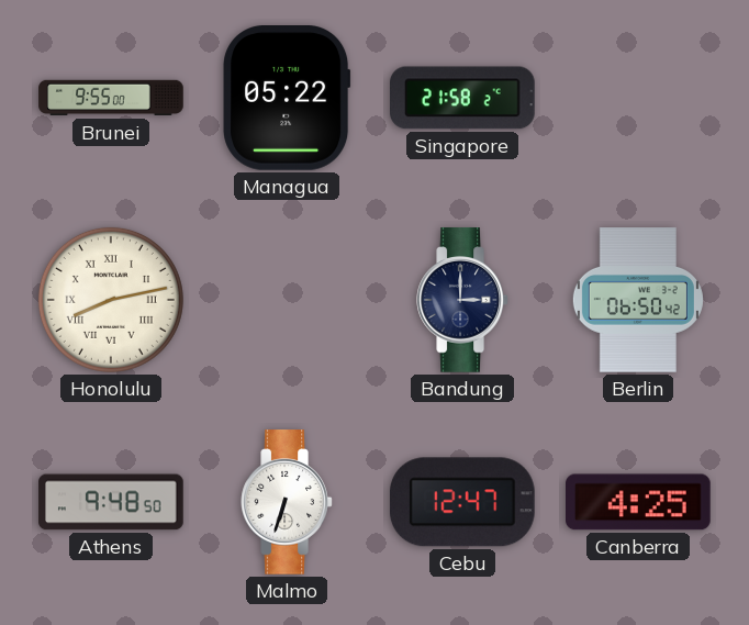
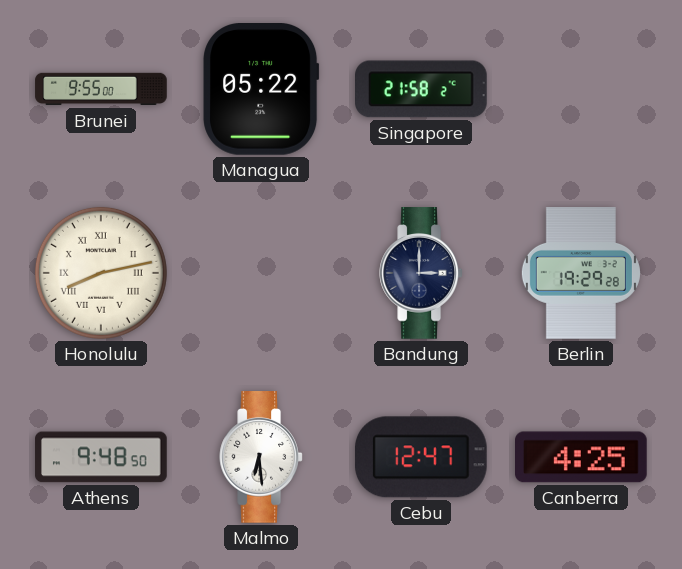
Berlin: 06:50 -> 19:29
Malmo: 6:33 -> 6:29
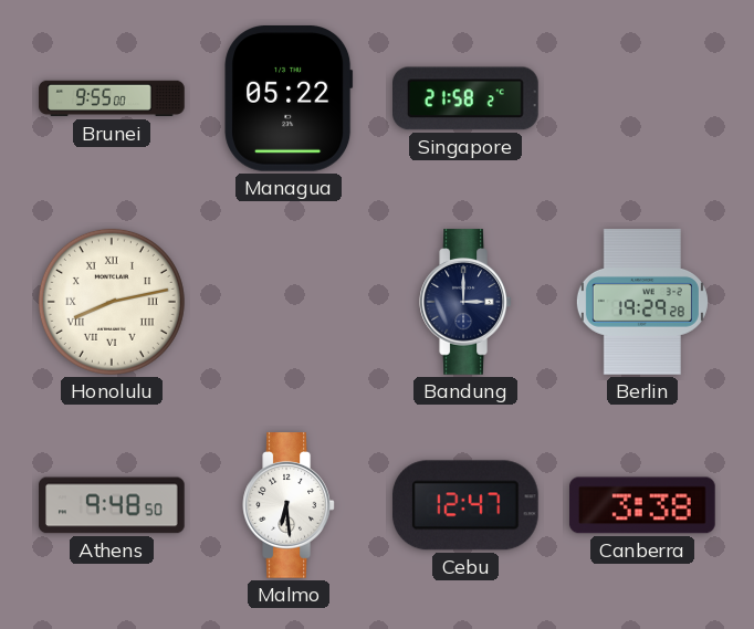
Canberra: 4:25 -> 3:38
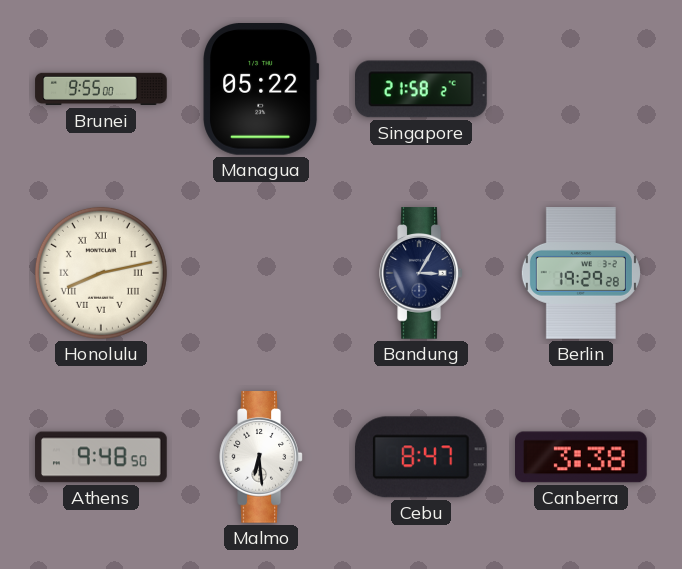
Bandung: 3:00 -> 3:05
Cebu: 12:47 -> 8:47
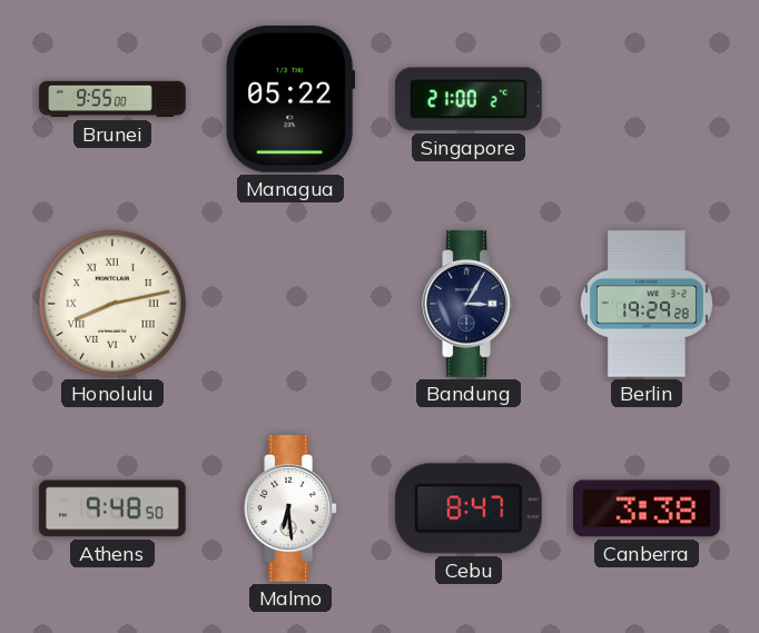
Singapore: 21:58 -> 21:00
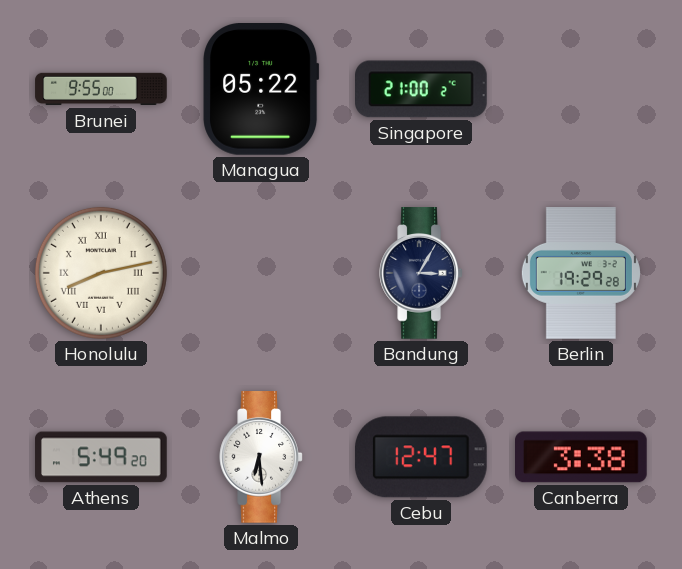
Athens: 9:48 -> 5:49
Cebu: 8:47 -> 12:47
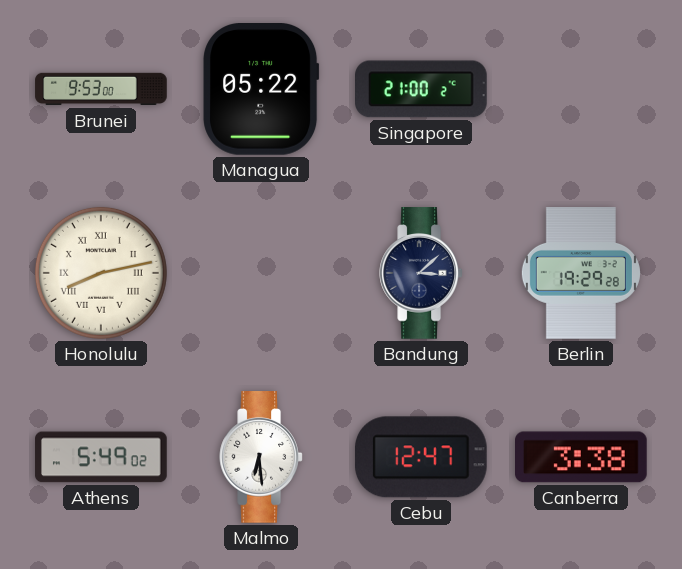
Brunei: 9:55 -> 9:53
Bandung: 3:05 -> 3:08
Athens: 5:49:20 -> 5:49:02
